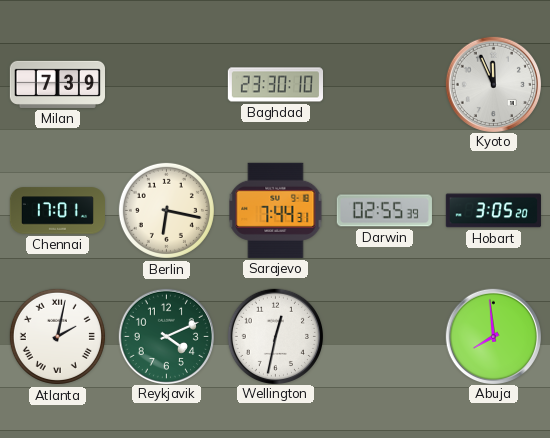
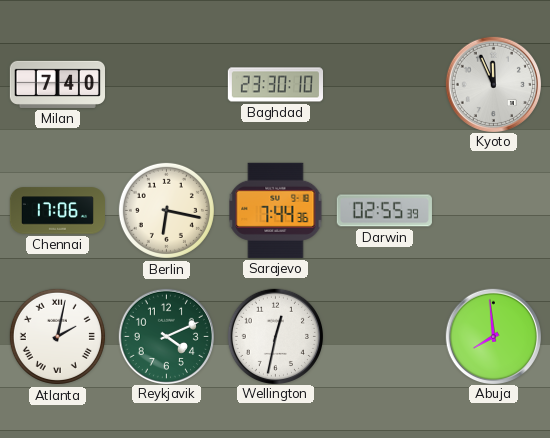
Milan: 7:39 -> 7:40
Chennai: 17:01 -> 17:06
Sarajevo: 7:44:31 -> 7:44:36
Hobart: 3:05 -> none
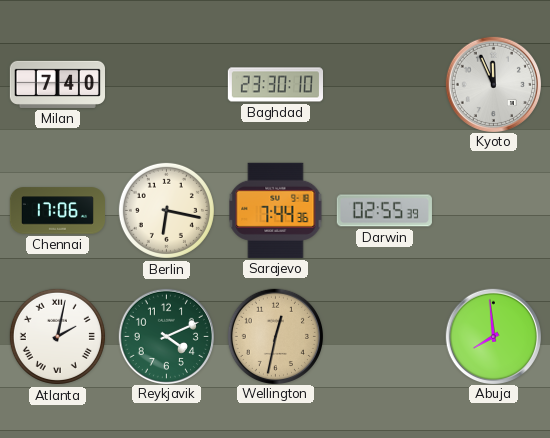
Wellington dial: white -> champagne
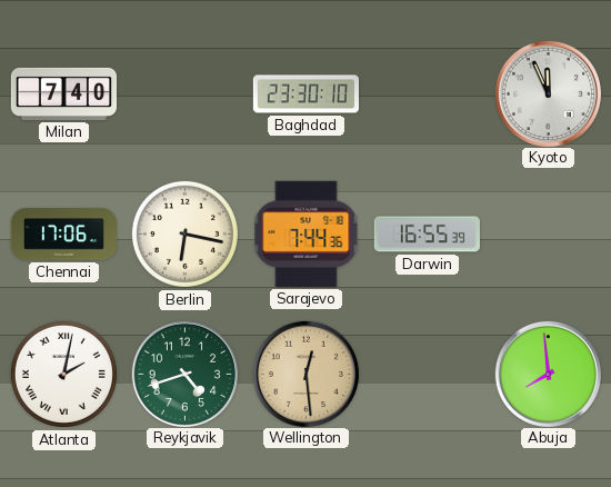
Darwin: 02:55 -> 16:55
Reykjavik: 4:11 -> 4:42
Wellington: 12:32 -> 12:29
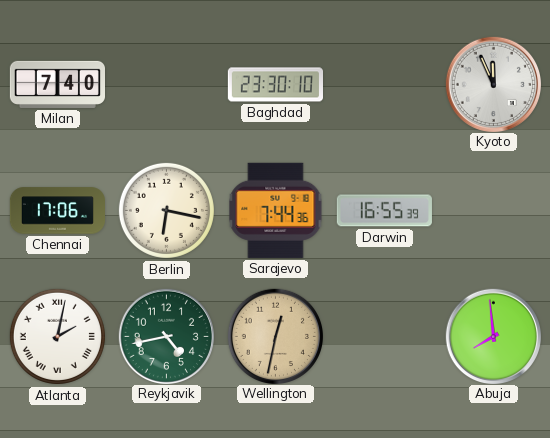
Reykjavik: 4:42 -> 4:43
Wellington: 12:29 -> 12:32
